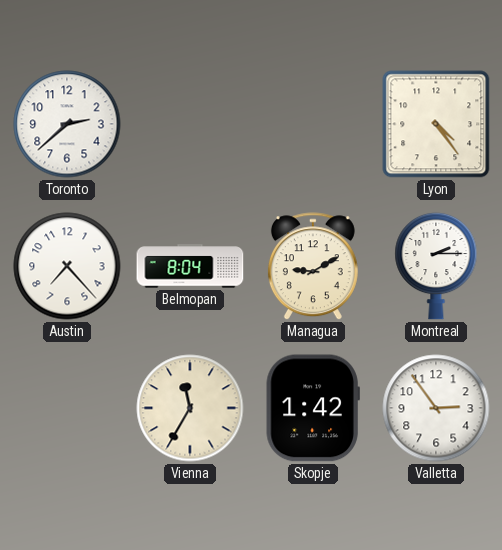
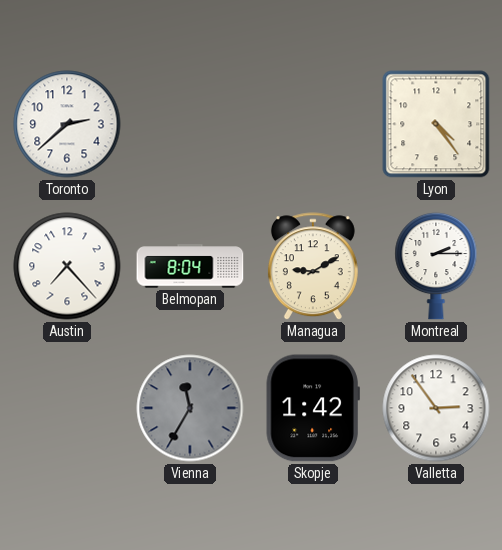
Vienna dial: cream -> grey
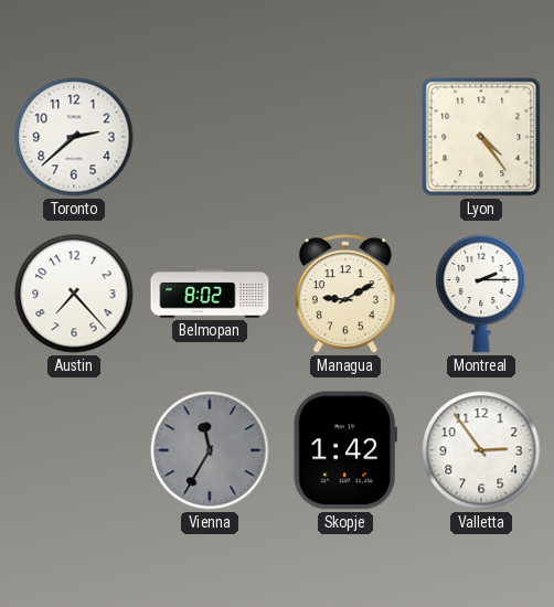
Belmopan: 8:04 -> 8:02
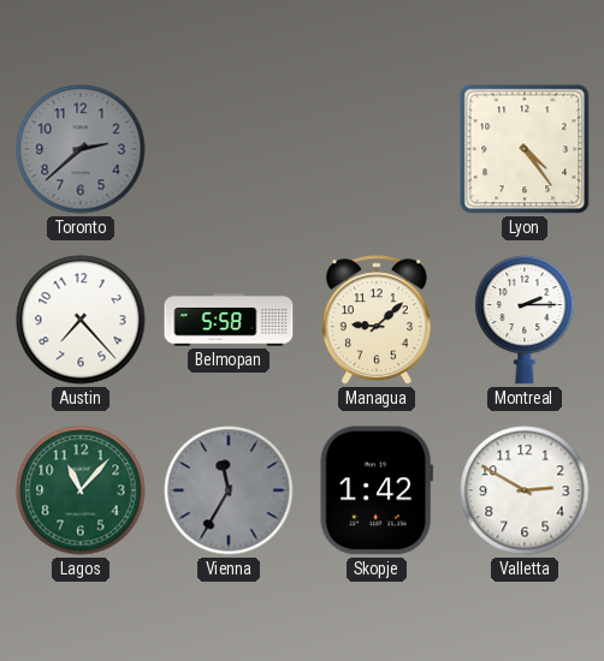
Toronto dial: white -> grey
Belmopan: 8:02 -> 5:58
Managua: 9:10 -> 9:08
Lagos: none -> 11:07
Valletta: 2:54 -> 2:50
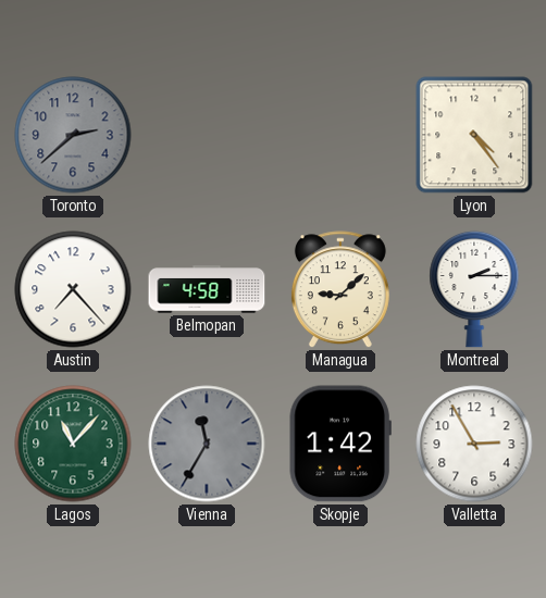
Belmopan: 5:58 -> 4:58
Valletta: 2:50 -> 2:55
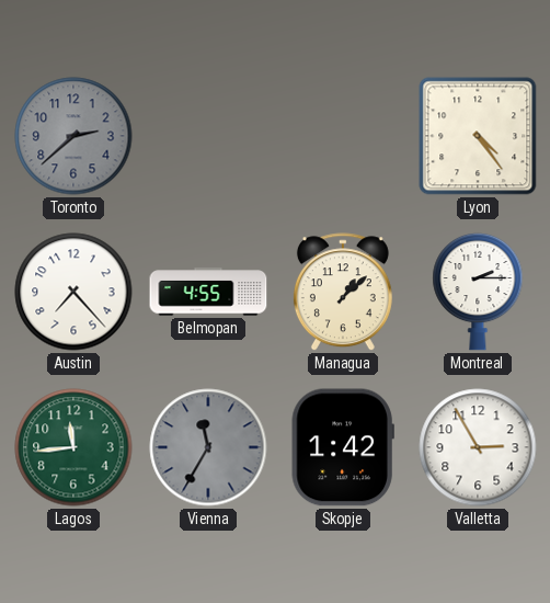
Belmopan: 4:58 -> 4:55
Managua: 9:08 -> 1:08
Lagos: 11:07 -> 11:44
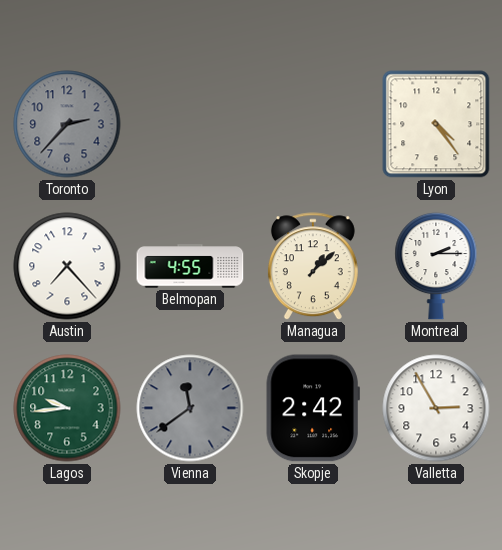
Toronto: 2:38 -> 2:37
Lagos: 11:44 -> 9:44
Vienna: 11:35 -> 11:39
Skopje: 1:42 -> 2:42
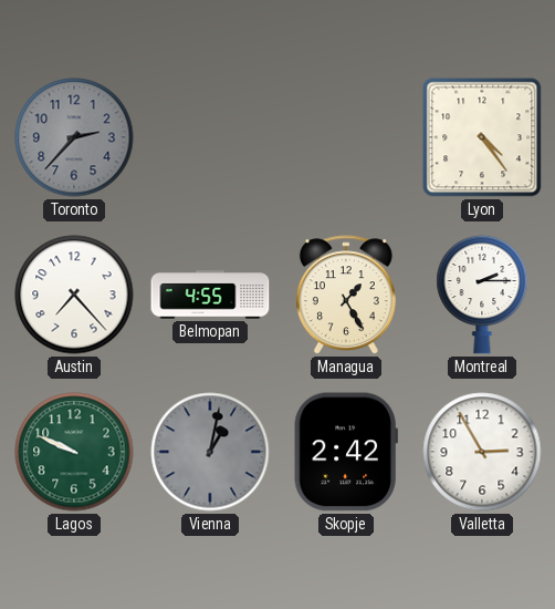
Managua: 1:08 -> 1:25
Lagos: 9:44 -> 9:49
Vienna: 11:39 -> 1:02
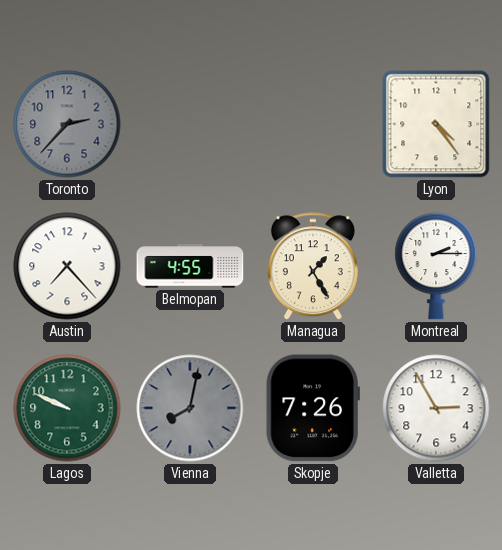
Vienna: 1:02 -> 8:02
Skopje: 2:42 -> 7:26
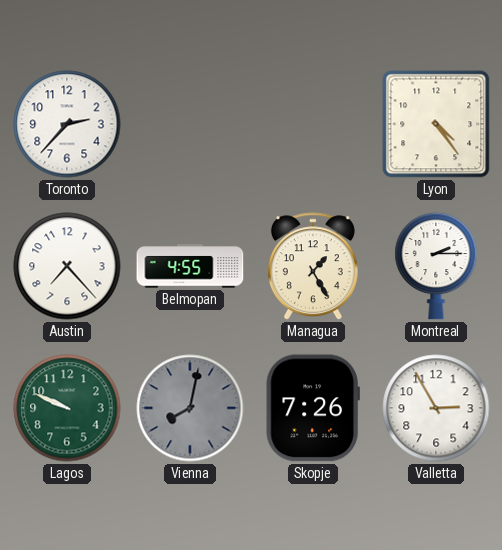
Toronto dial: grey -> white
